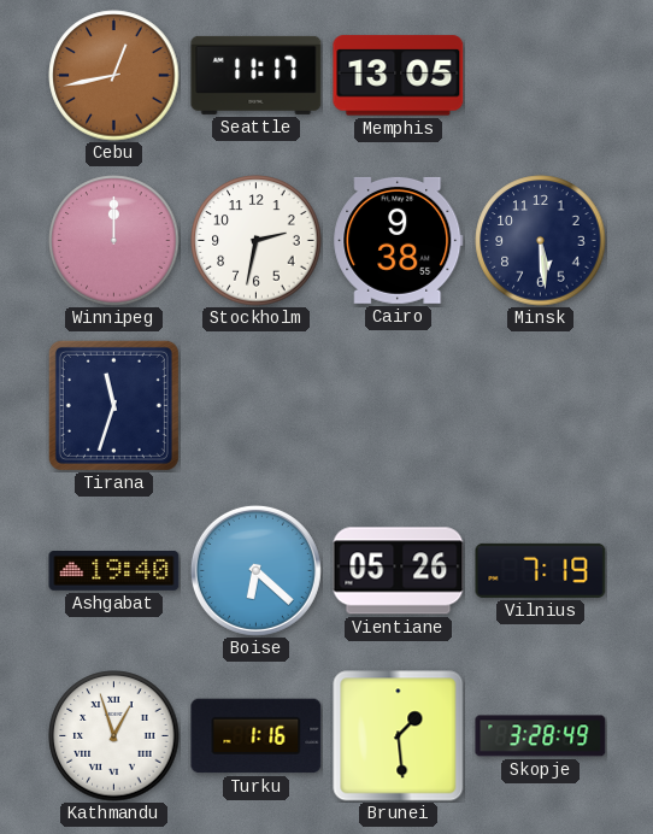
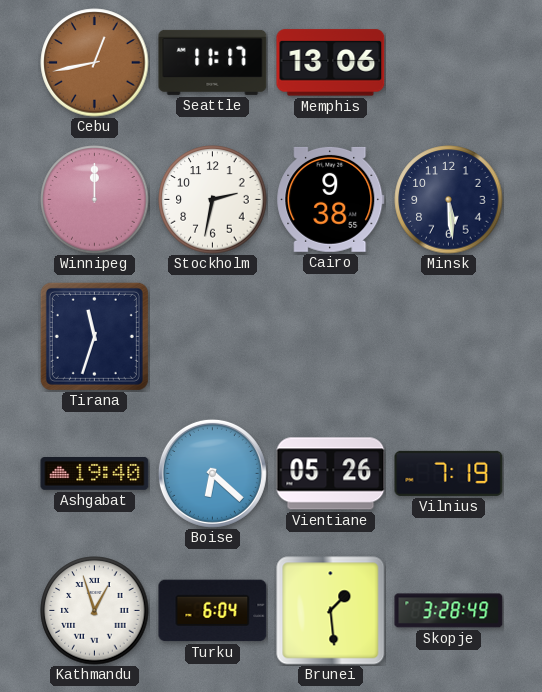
Memphis: 13:05 -> 13:06
Turku: 1:16 -> 6:04
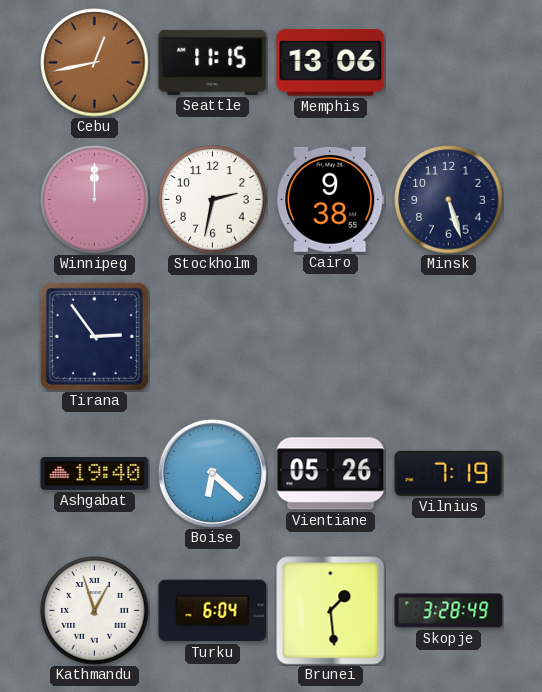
Seattle: 11:17 -> 11:15
Minsk: 5:29 -> 5:27
Tirana: 11:33 -> 2:54
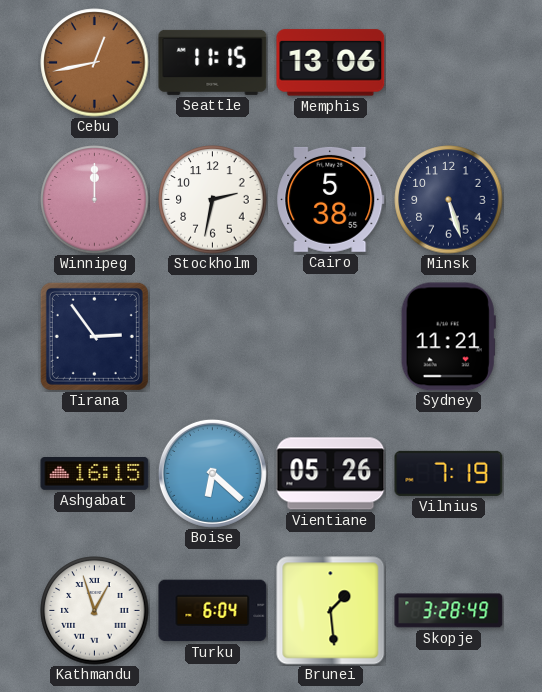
Cairo: 9:38 -> 5:38
Sydney: none -> 11:21
Ashgabat: 19:40 -> 16:15
